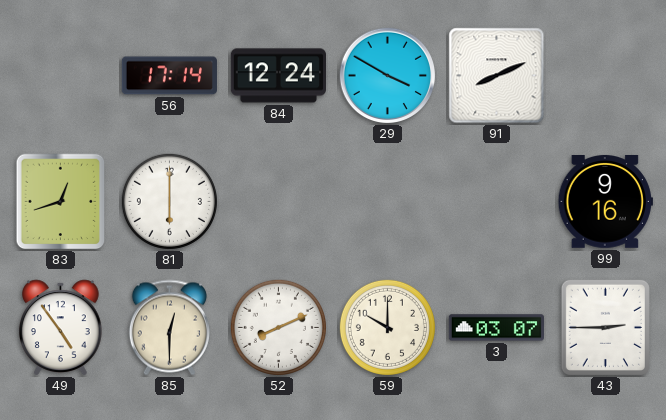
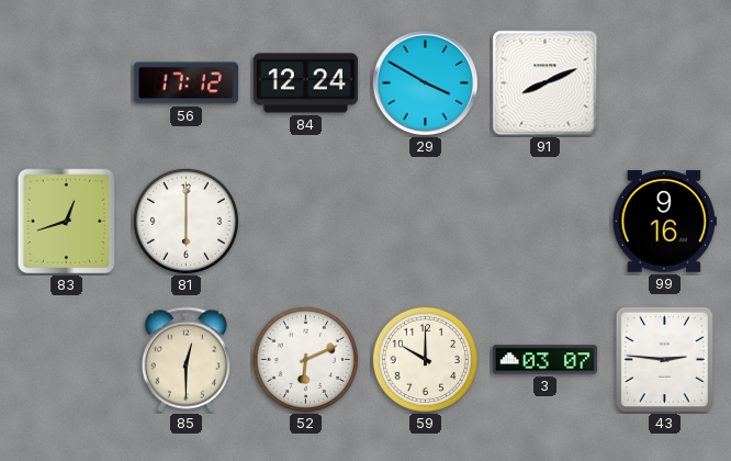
56: 17:14 -> 17:12
49: 4:54 -> none
52: 8:11 -> 6:11
43: 2:45 -> 2:46
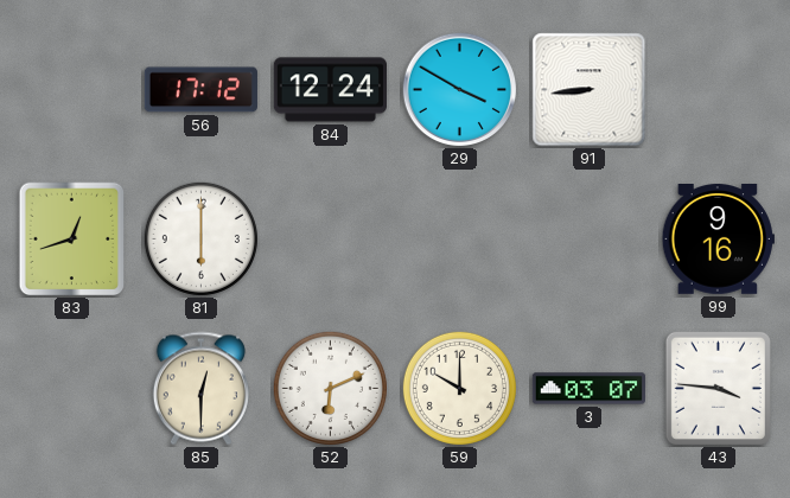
91: 8:11 -> 8:44
43: 2:46 -> 3:46
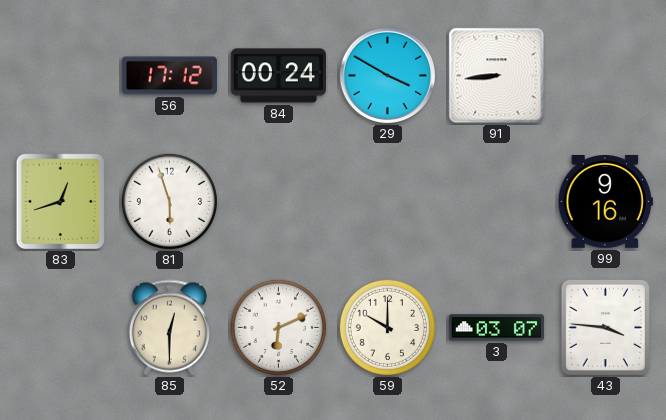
84: 12:24 -> 00:24
81: 6:00 -> 5:57
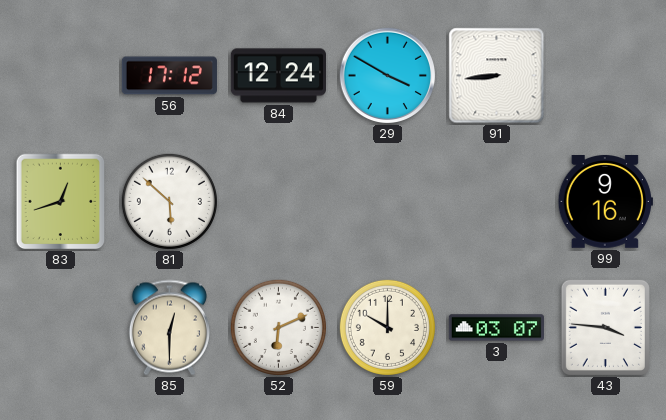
84: 00:24 -> 12:24
81: 5:57 -> 5:52
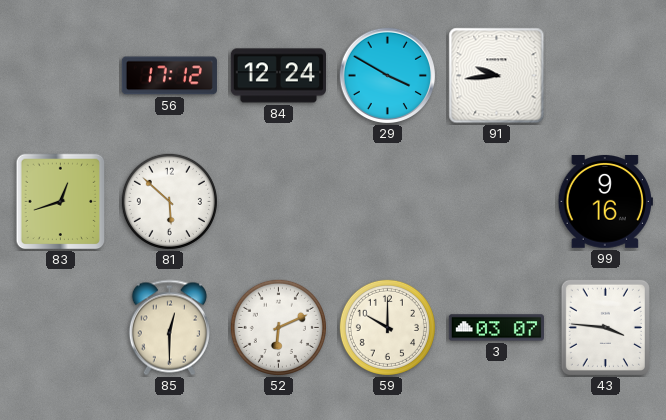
91: 8:44 -> 9:44
